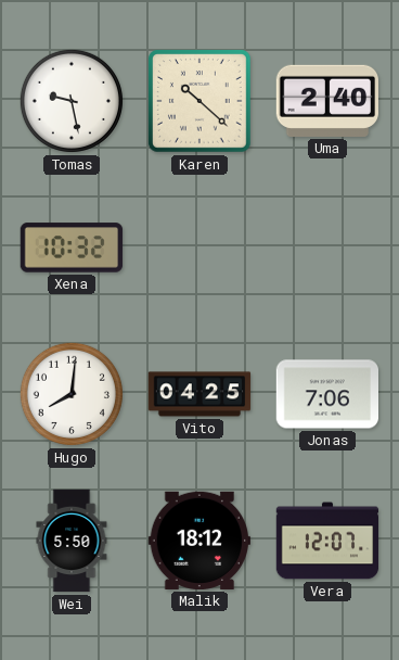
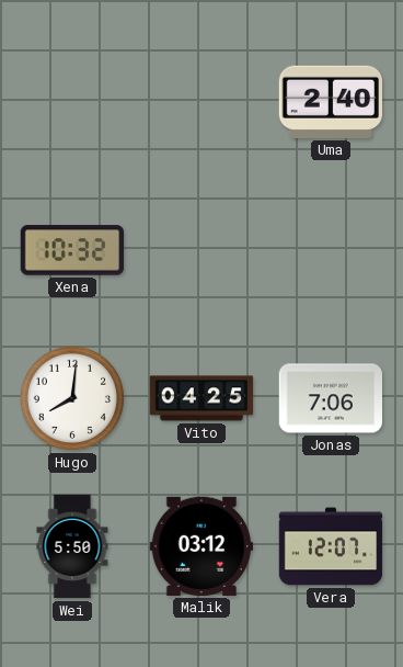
Tomas: 9:28 -> none
Karen: 10:22 -> none
Malik: 18:12 -> 03:12
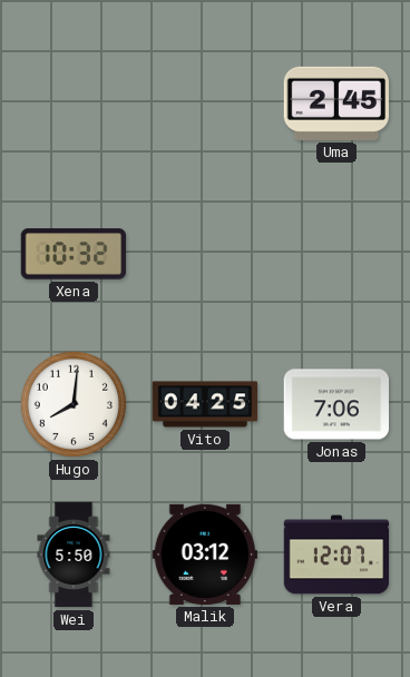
Uma: 2:40 -> 2:45
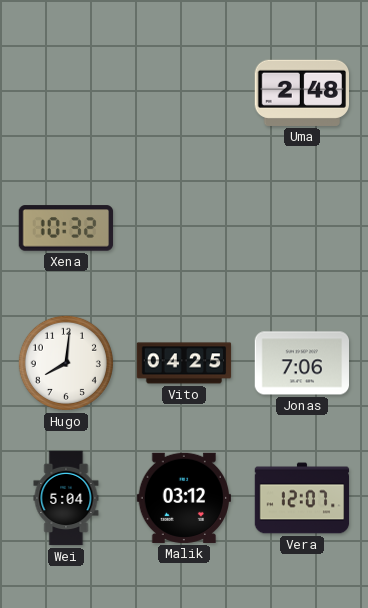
Uma: 2:45 -> 2:48
Wei: 5:50 -> 5:04
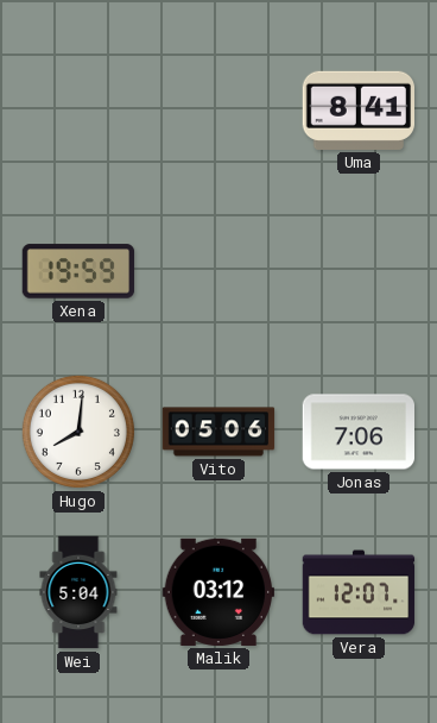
Uma: 2:48 -> 8:41
Xena: 10:32 -> 19:59
Vito: 04:25 -> 05:06
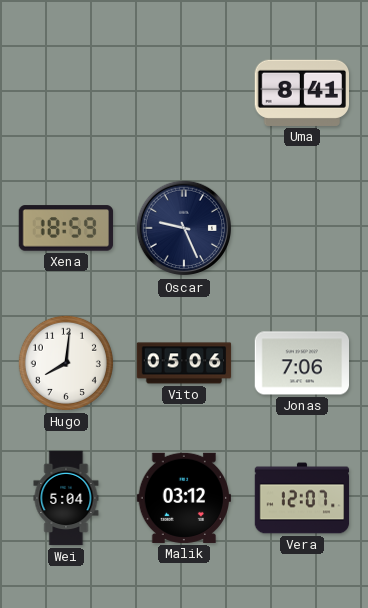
Xena: 19:59 -> 18:59
Oscar: none -> 9:26
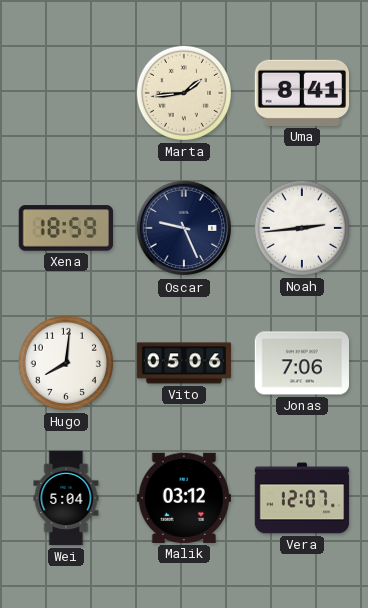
Marta: none -> 1:44
Noah: none -> 2:44
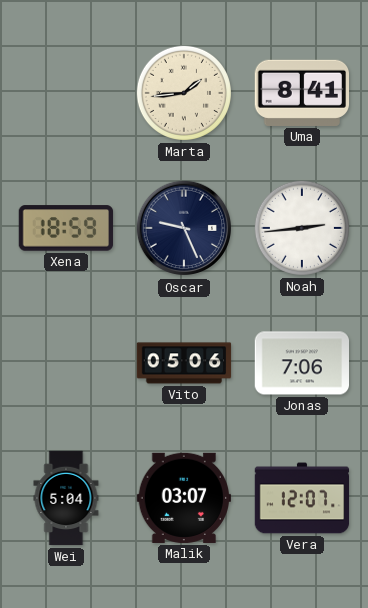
Hugo: 8:01 -> none
Malik: 03:12 -> 03:07
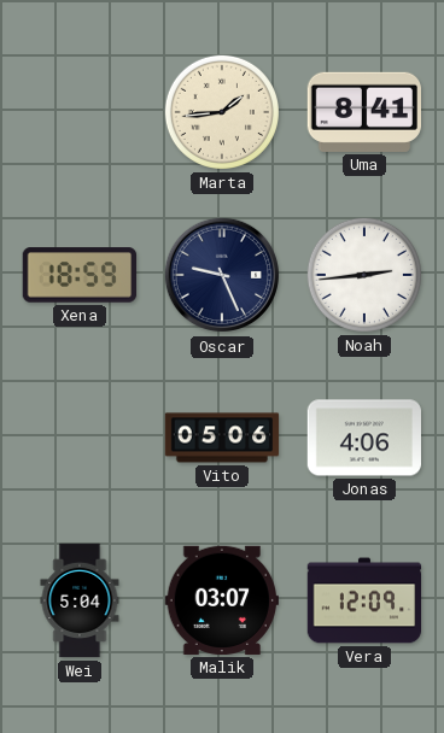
Jonas: 7:06 -> 4:06
Vera: 12:07 -> 12:09
